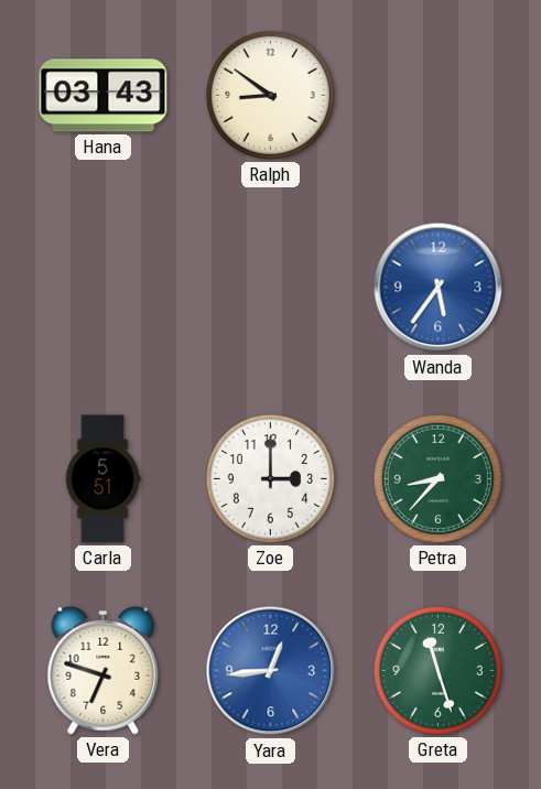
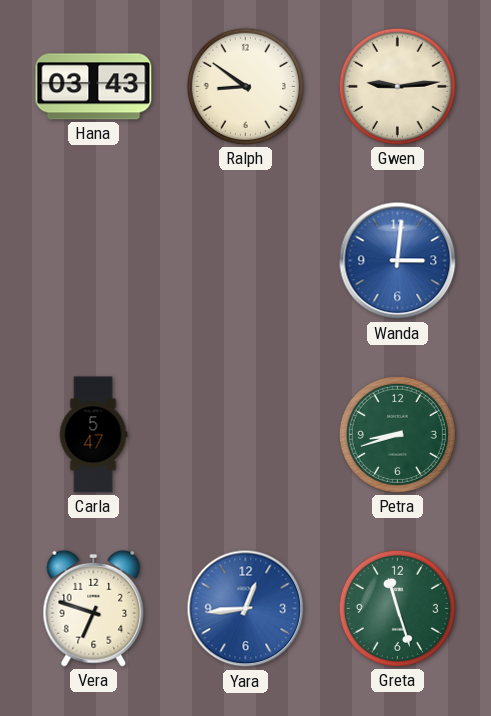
Gwen: none -> 9:14
Wanda: 5:36 -> 3:01
Carla: 5:51 -> 5:47
Zoe: 3:00 -> none
Petra: 8:37 -> 8:42
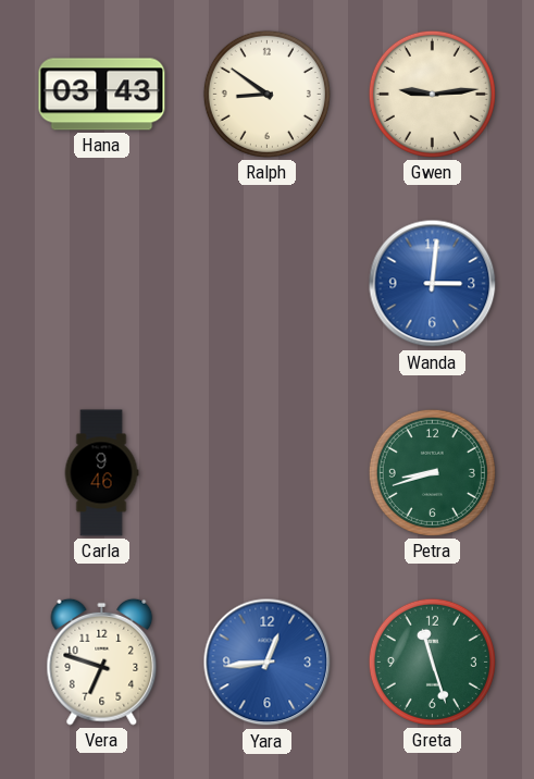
Carla: 5:47 -> 9:46
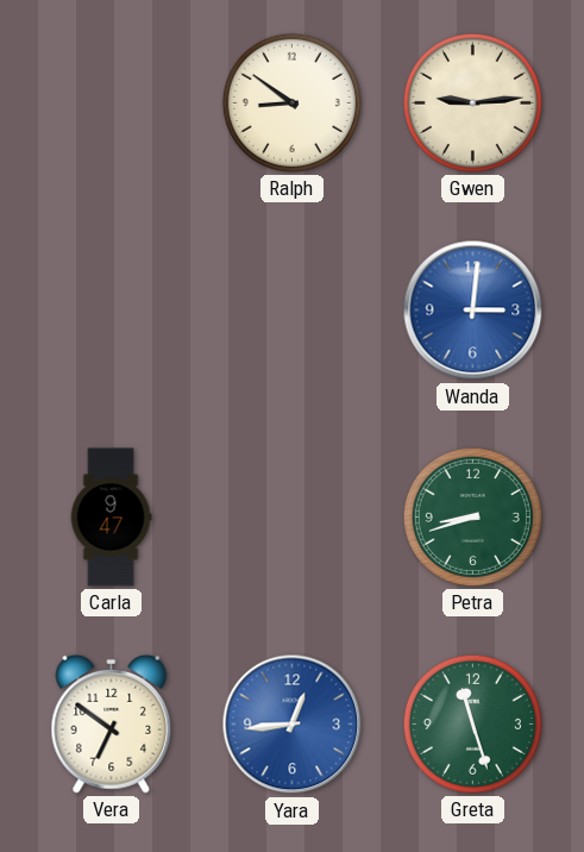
Hana: 03:43 -> none
Carla: 9:46 -> 9:47
Vera: 6:48 -> 6:51
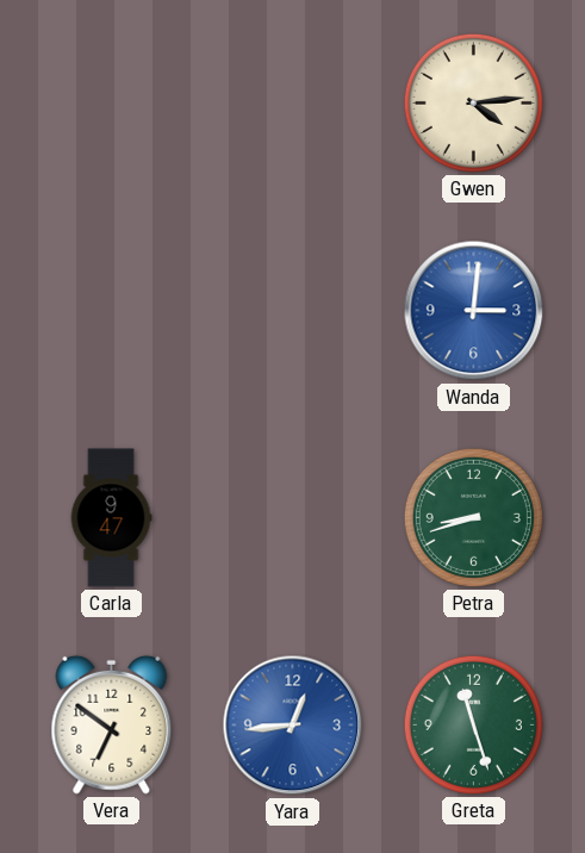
Ralph: 8:51 -> none
Gwen: 9:14 -> 4:14
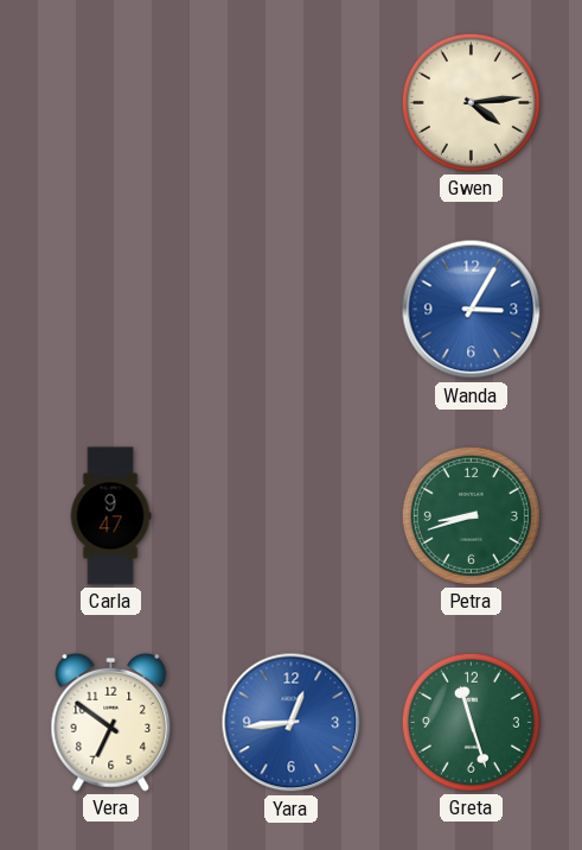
Wanda: 3:01 -> 3:05
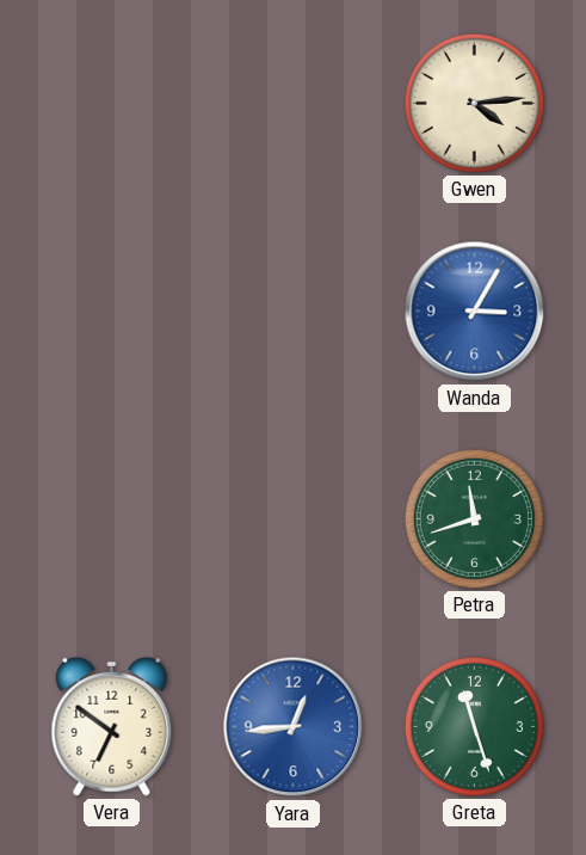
Carla: 9:47 -> none
Petra: 8:42 -> 11:42
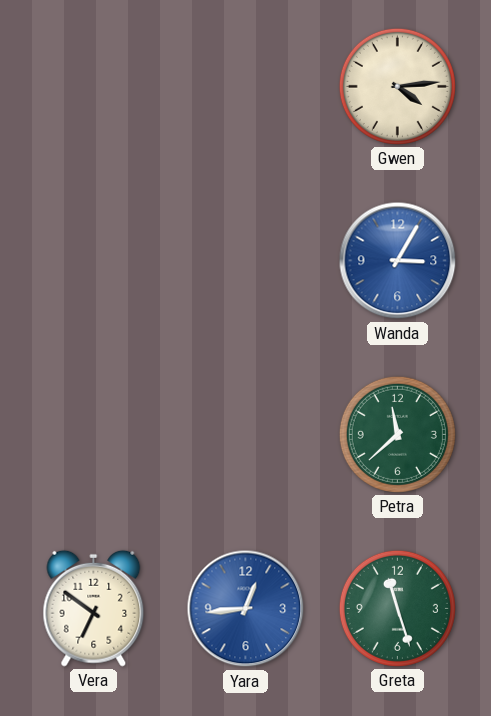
Petra: 11:42 -> 11:38
